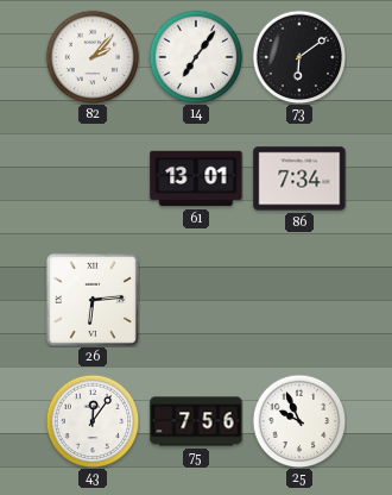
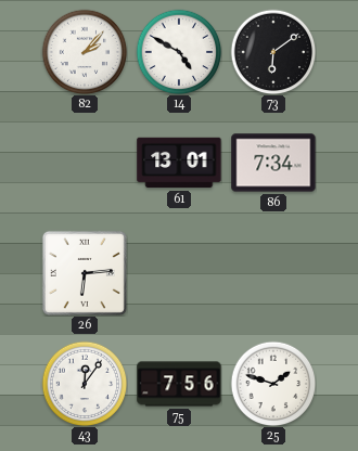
14: 7:06 -> 4:50
25: 9:56 -> 1:48
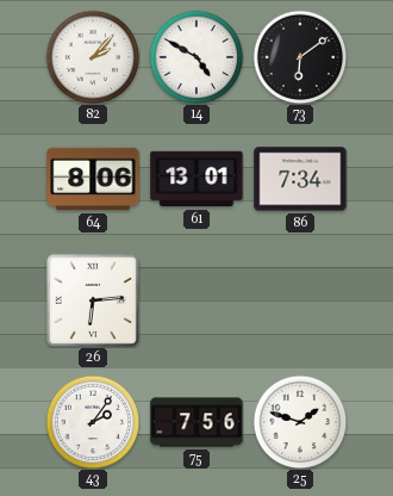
64: none -> 8:06
43: 12:06 -> 2:06
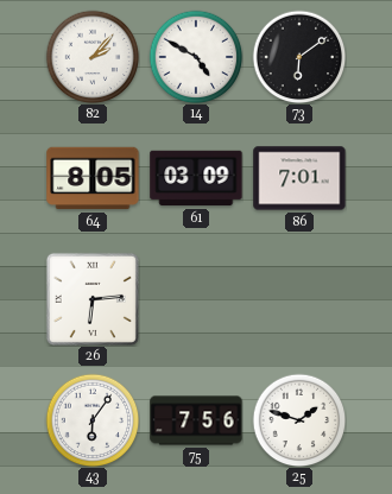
64: 8:06 -> 8:05
61: 13:01 -> 03:09
86: 7:34 -> 7:01
43: 2:06 -> 6:06
